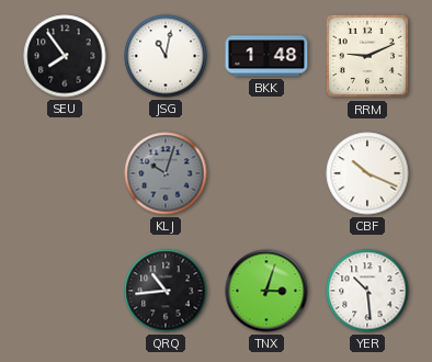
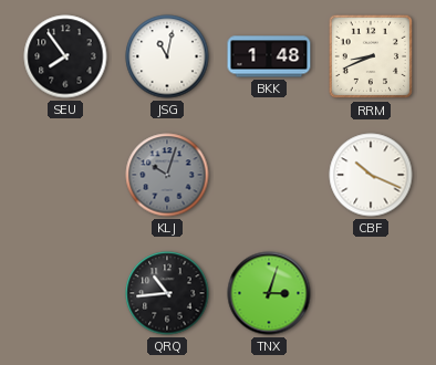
RRM: 9:11 -> 8:41
YER: 10:29 -> none
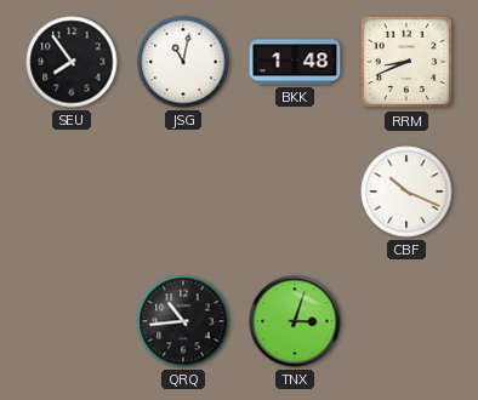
KLJ: 10:03 -> none
